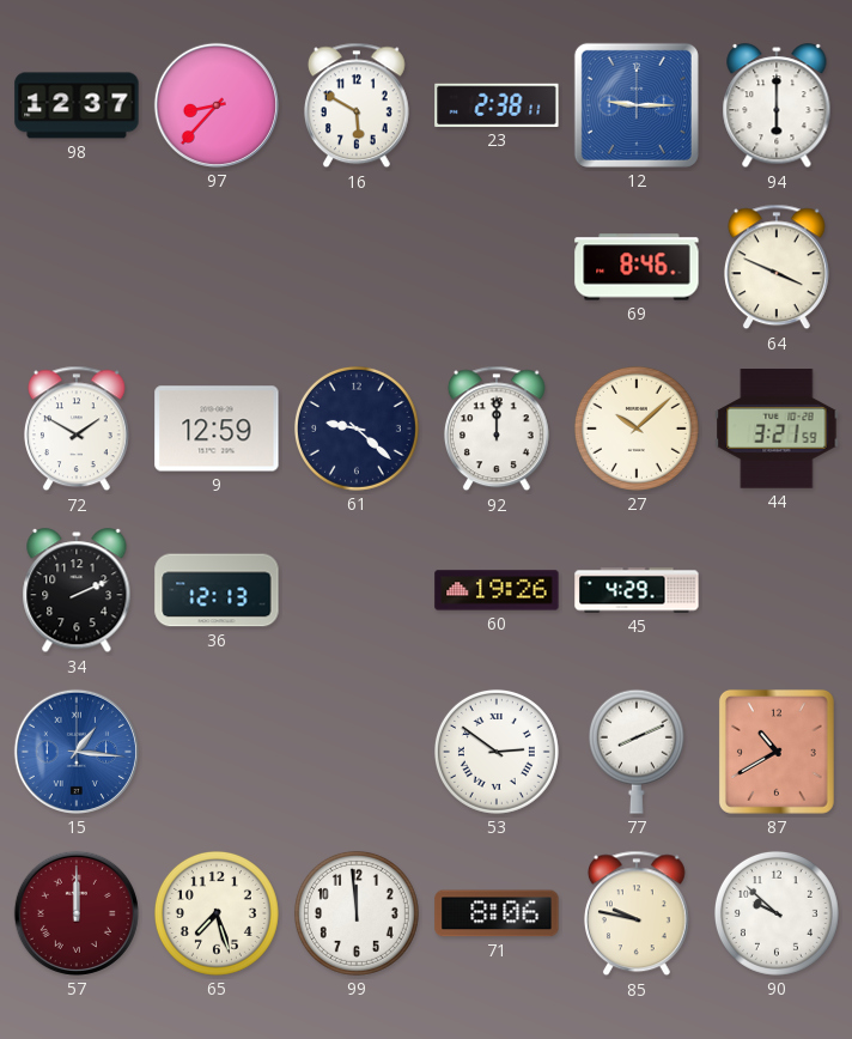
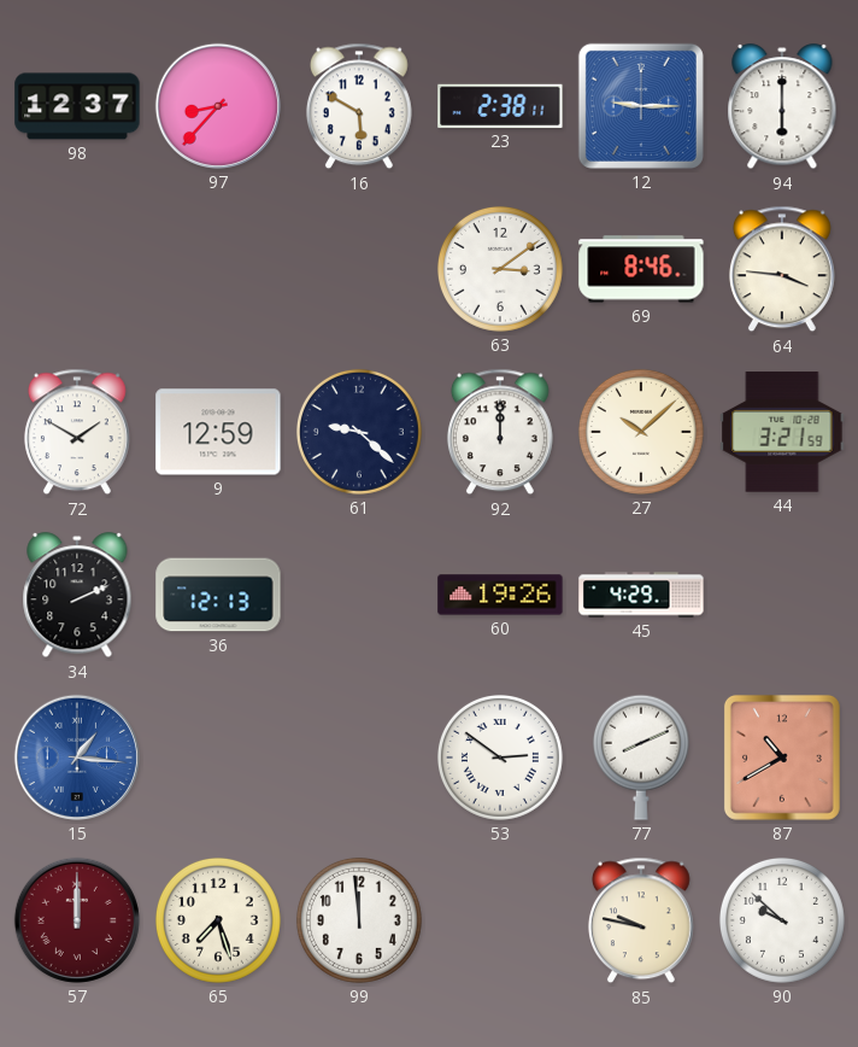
63: none -> 3:09
64: 3:49 -> 3:46
71: 8:06 -> none
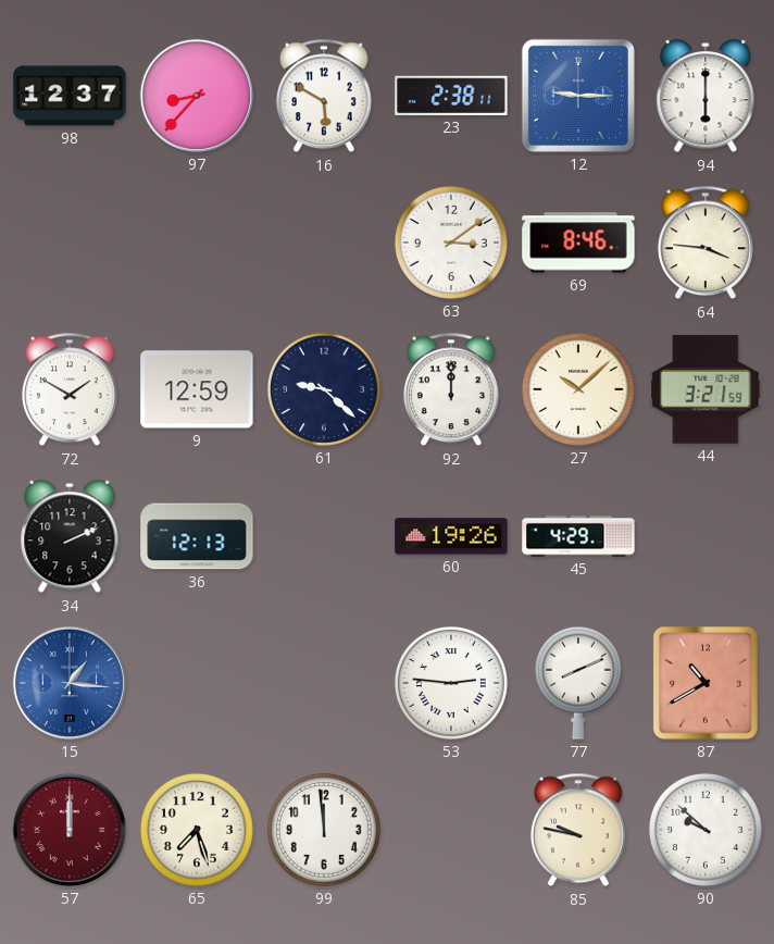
53: 2:51 -> 2:46
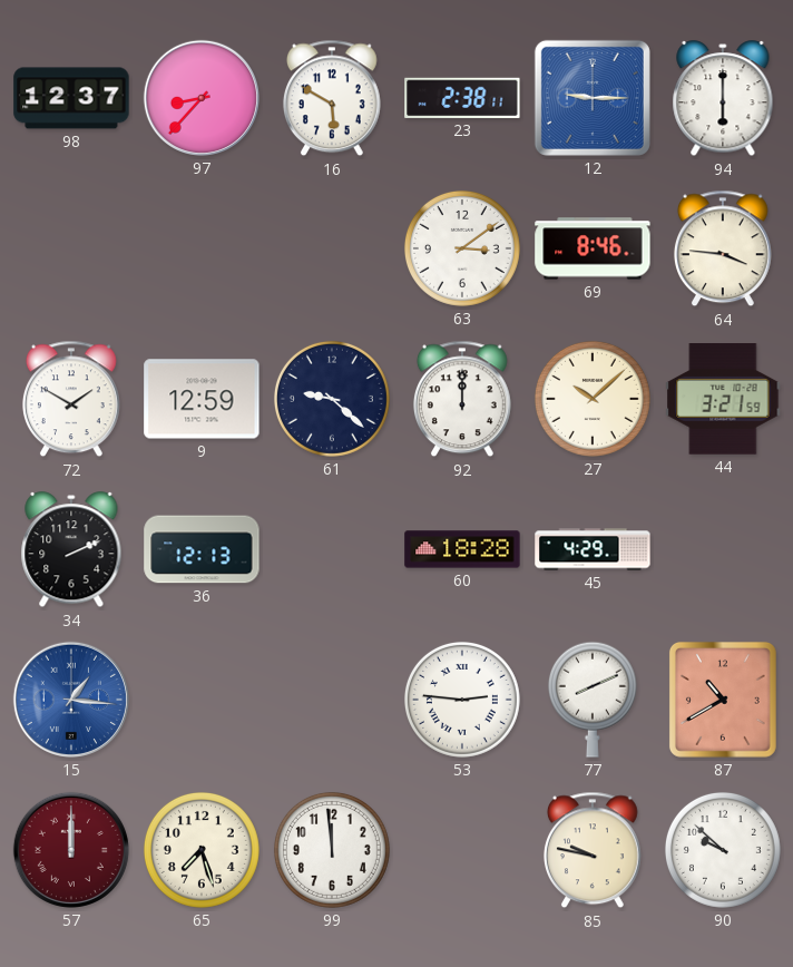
60: 19:26 -> 18:28
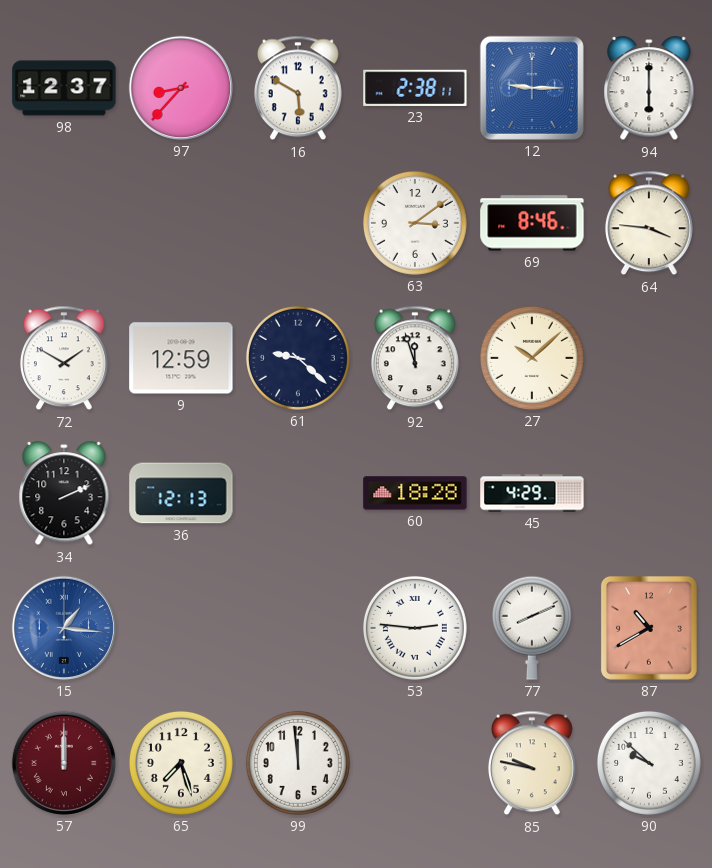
92: 12:00 -> 11:57
44: 3:21 -> none
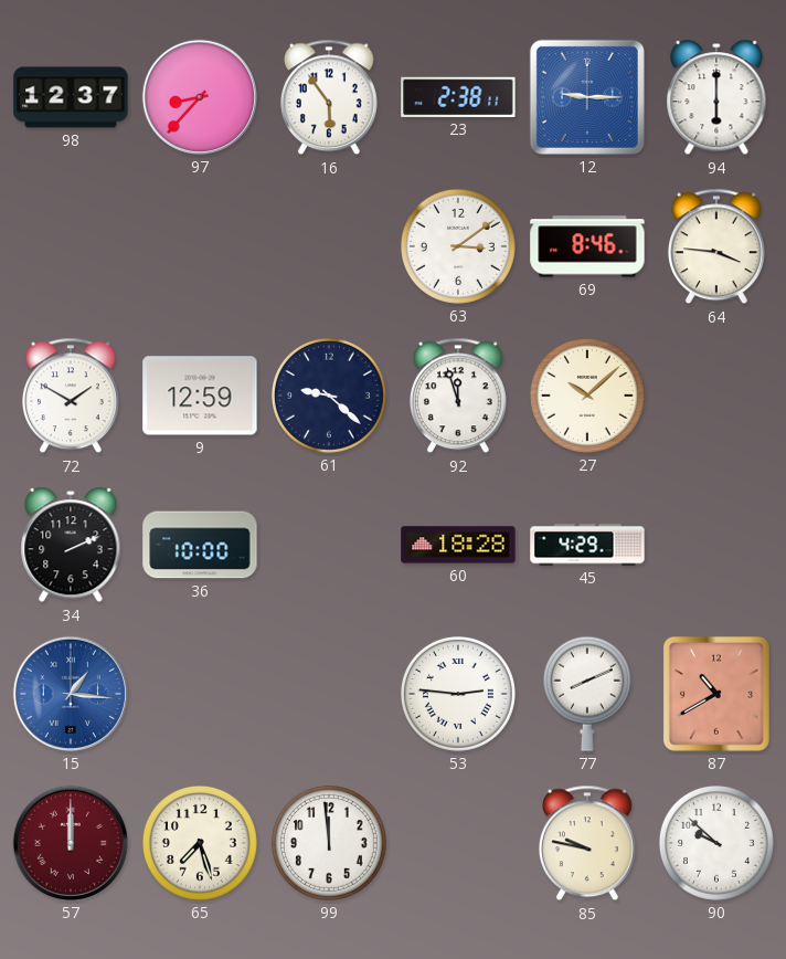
16: 5:50 -> 5:54
36: 12:13 -> 10:00
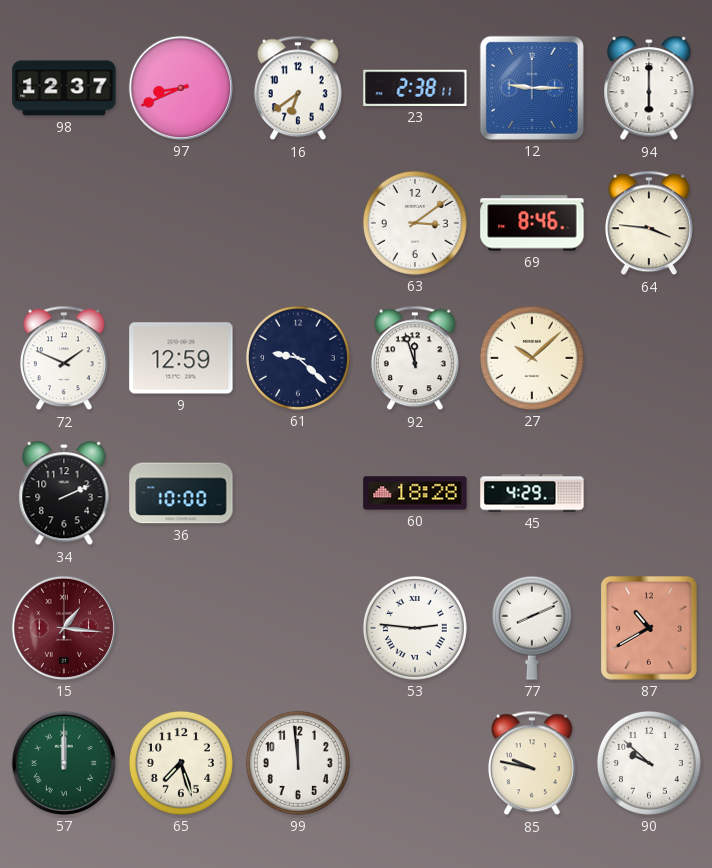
97: 8:37 -> 8:41
16: 5:54 -> 6:39
72: 1:50 -> 1:49
15 dial: blue -> burgundy
57 dial: burgundy -> green
